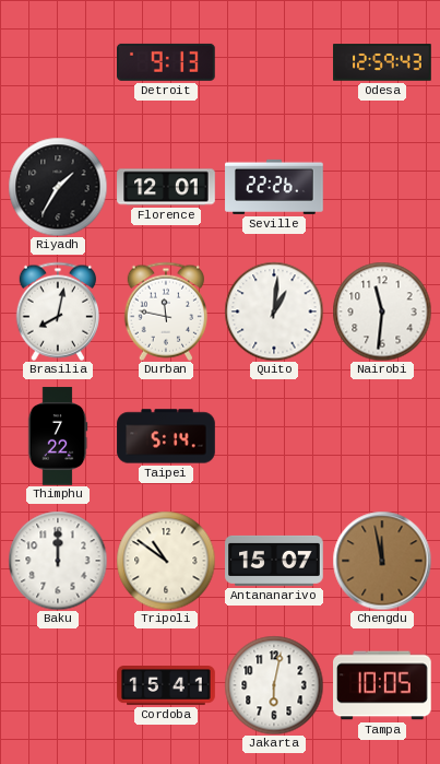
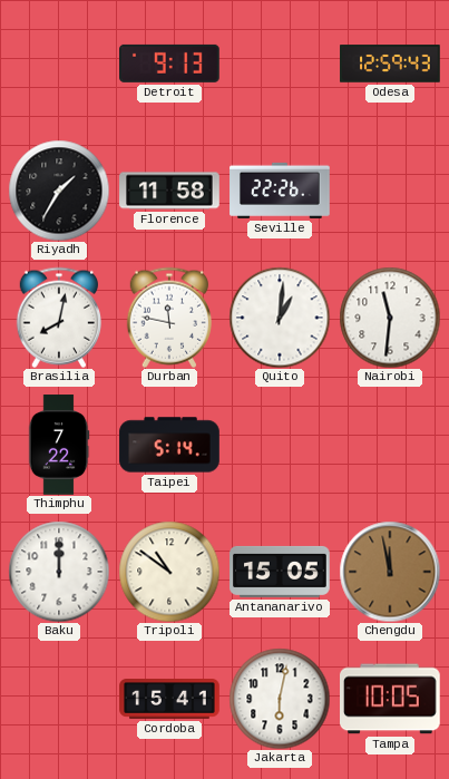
Florence: 12:01 -> 11:58
Antananarivo: 15:07 -> 15:05
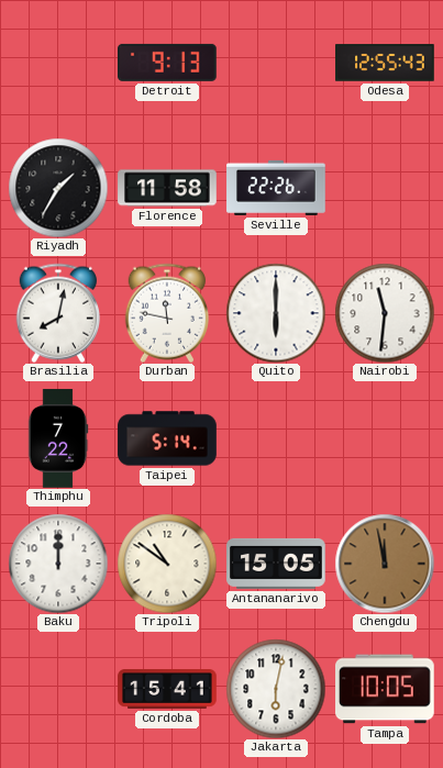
Odesa: 12:59 -> 12:55
Quito: 1:01 -> 6:00
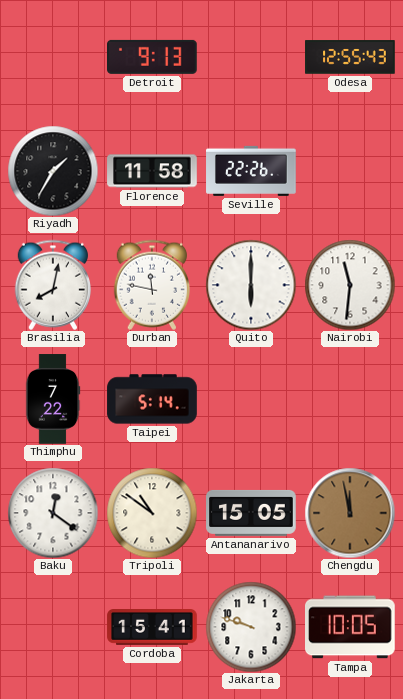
Baku: 12:00 -> 12:21
Jakarta: 6:02 -> 9:48
